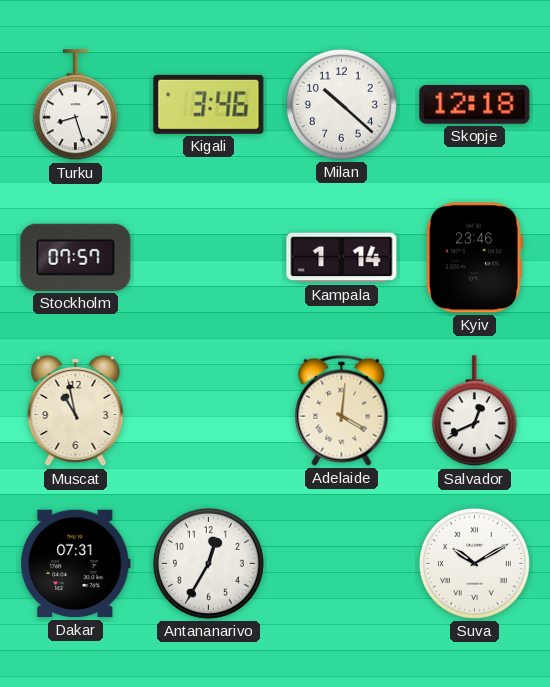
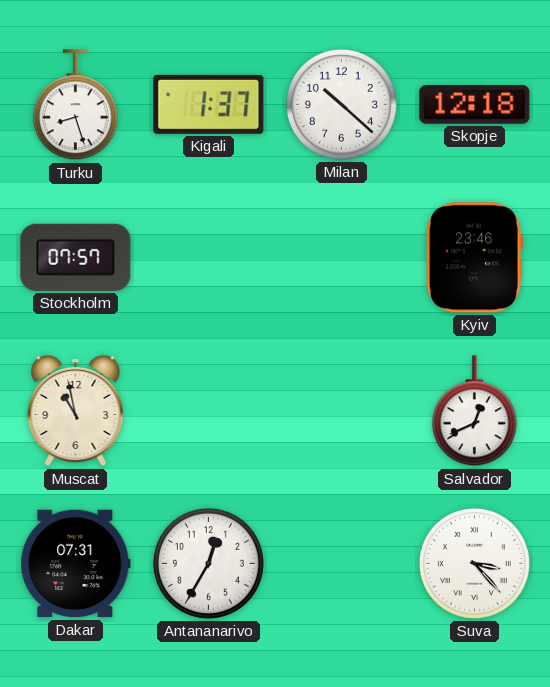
Kigali: 3:46 -> 1:37
Kampala: 1:14 -> none
Adelaide: 4:01 -> none
Suva: 10:10 -> 3:23
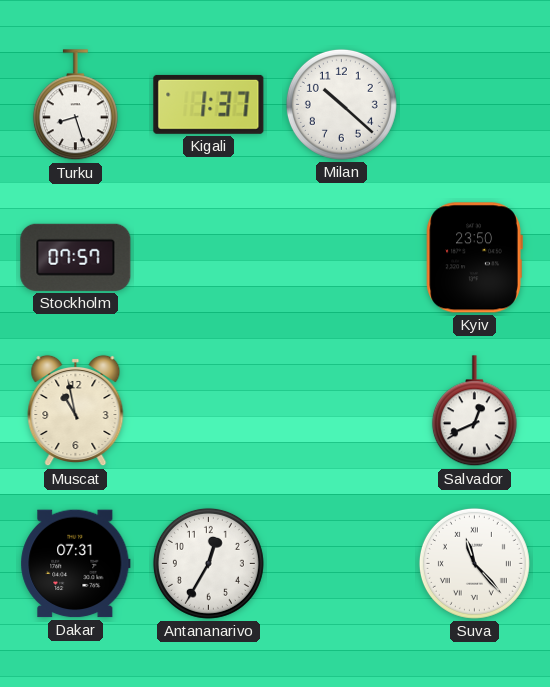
Skopje: 12:18 -> none
Kyiv: 23:46 -> 23:50
Suva: 3:23 -> 11:23
